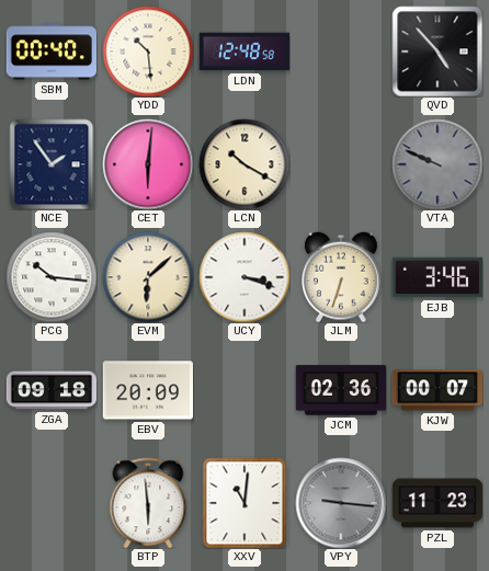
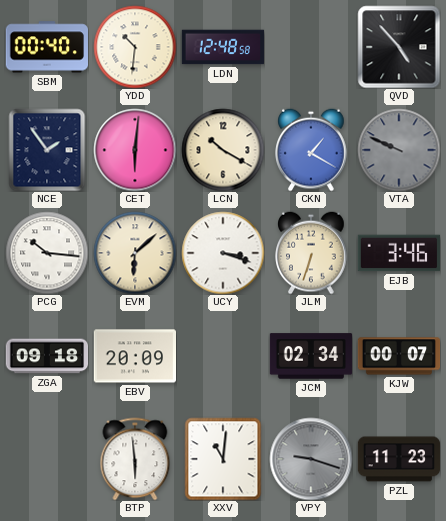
YDD: 10:29 -> 10:31
CKN: none -> 1:20
JCM: 02:36 -> 02:34
VPY: 9:16 -> 9:18
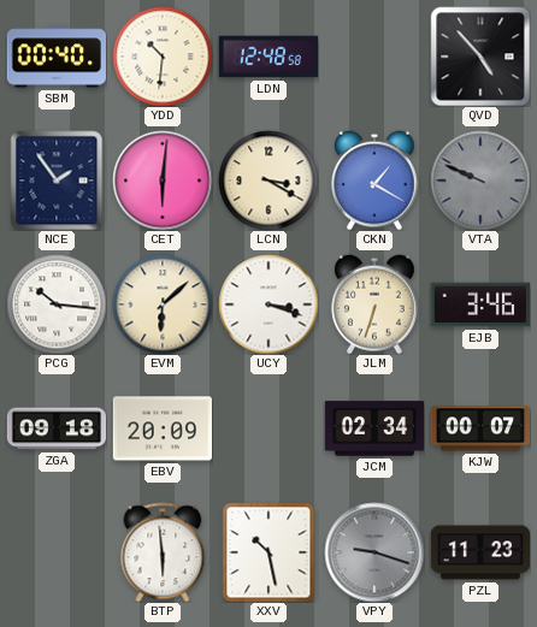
LCN: 10:20 -> 3:20
XXV: 11:01 -> 10:28
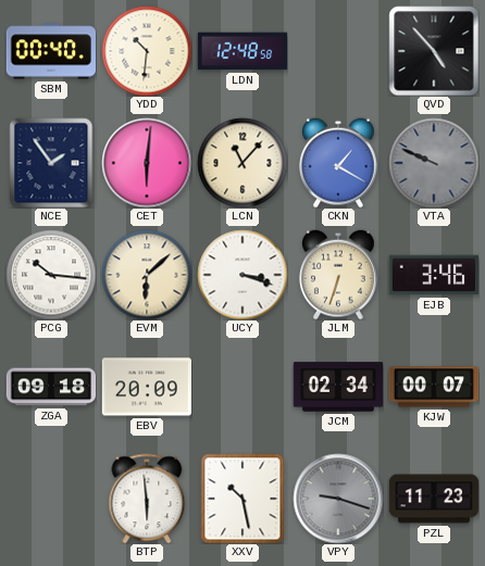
LCN: 3:20 -> 11:07
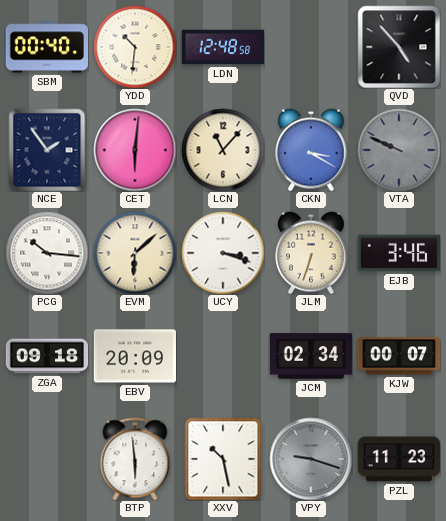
CKN: 1:20 -> 3:20
